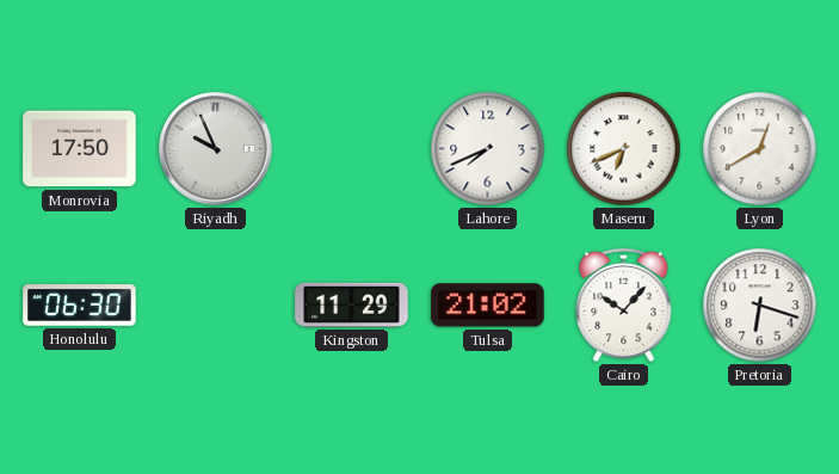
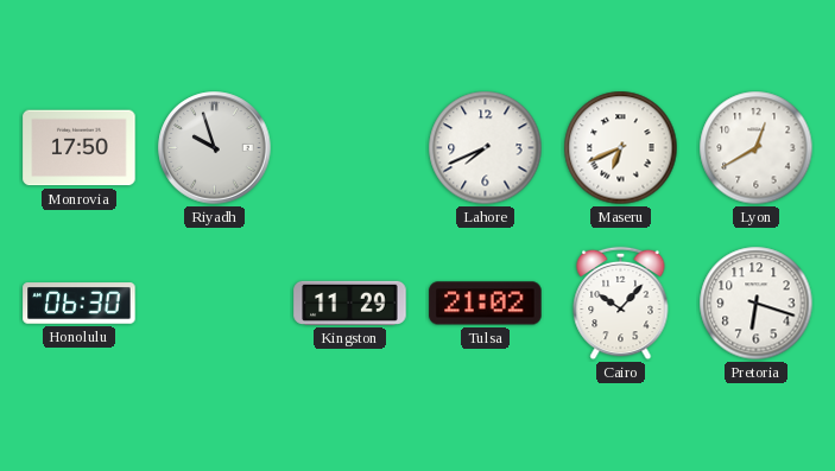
Riyadh: 9:56 -> 9:57
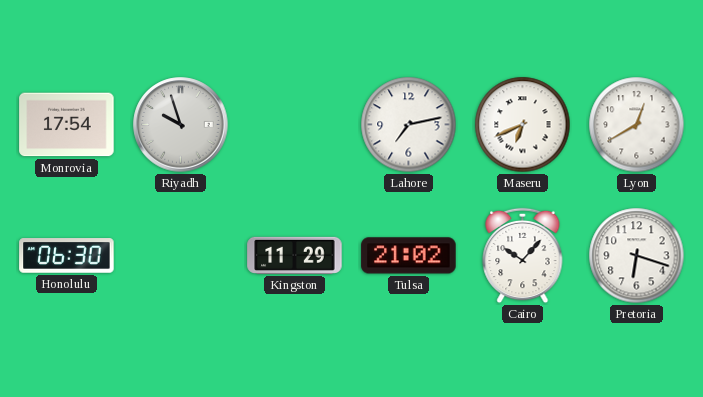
Monrovia: 17:50 -> 17:54
Lahore: 7:41 -> 7:13
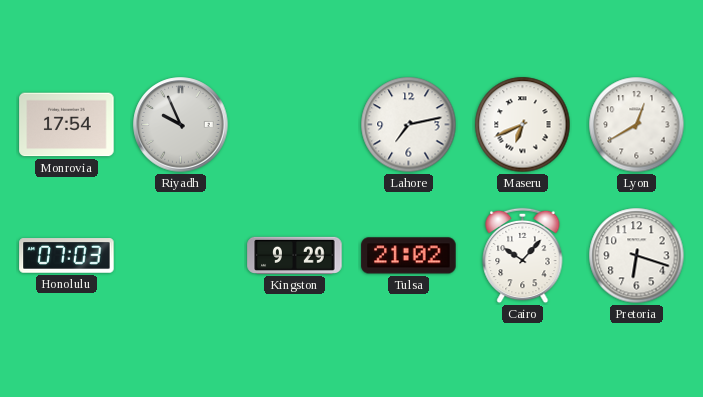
Riyadh: 9:57 -> 9:56
Honolulu: 06:30 -> 07:03
Kingston: 11:29 -> 9:29
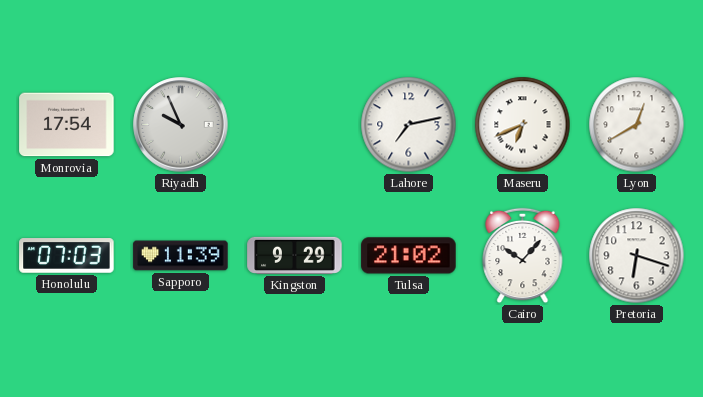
Sapporo: none -> 11:39
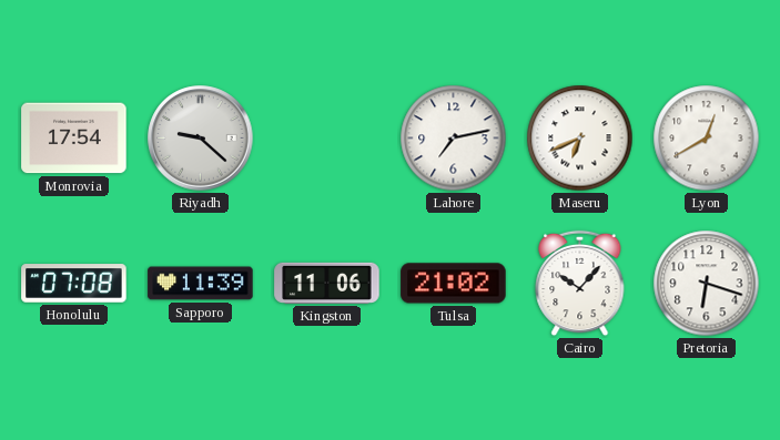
Riyadh: 9:56 -> 9:22
Honolulu: 07:03 -> 07:08
Kingston: 9:29 -> 11:06
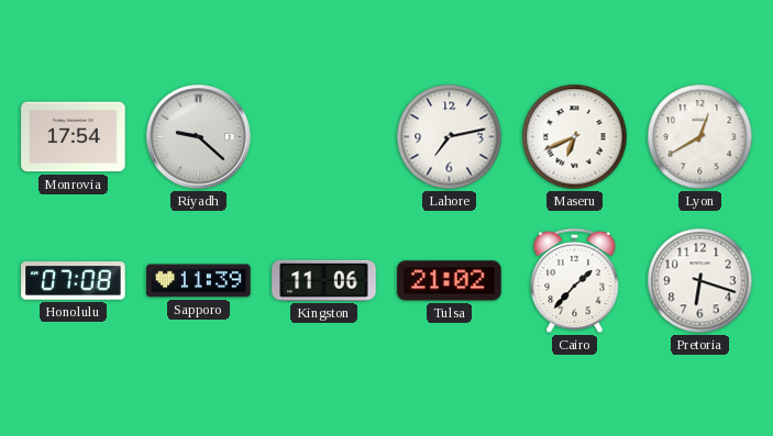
Cairo: 10:07 -> 1:37
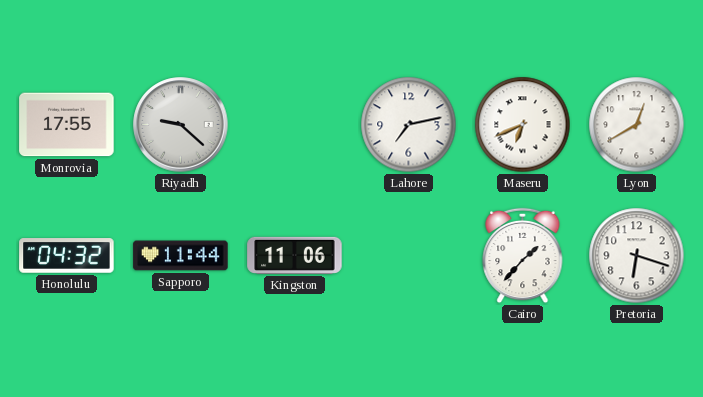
Monrovia: 17:54 -> 17:55
Honolulu: 07:08 -> 04:32
Sapporo: 11:39 -> 11:44
Tulsa: 21:02 -> none
